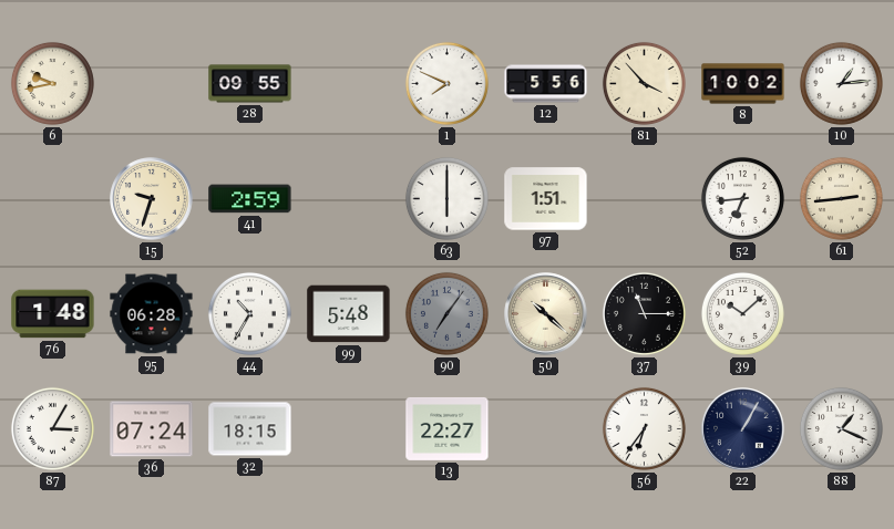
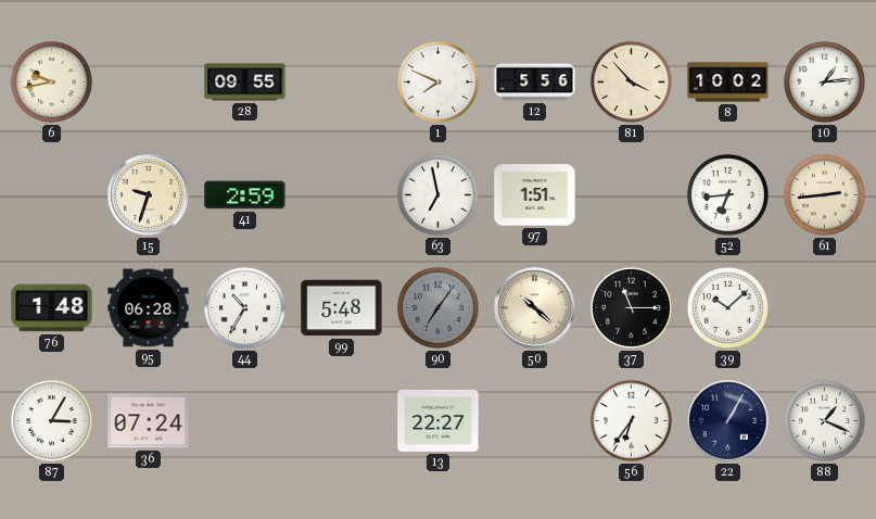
63: 6:00 -> 6:58
32: 18:15 -> none
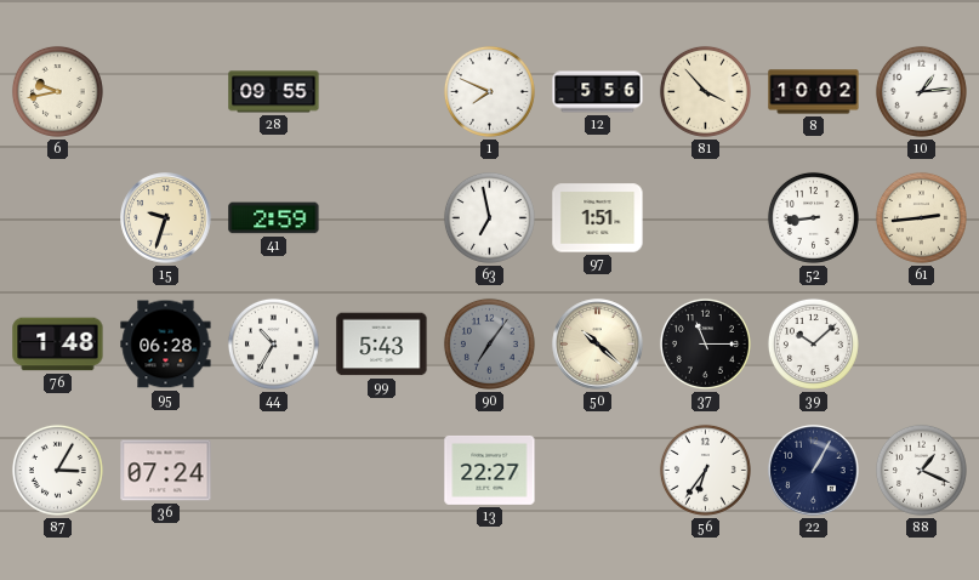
52: 6:44 -> 8:44
99: 5:48 -> 5:43
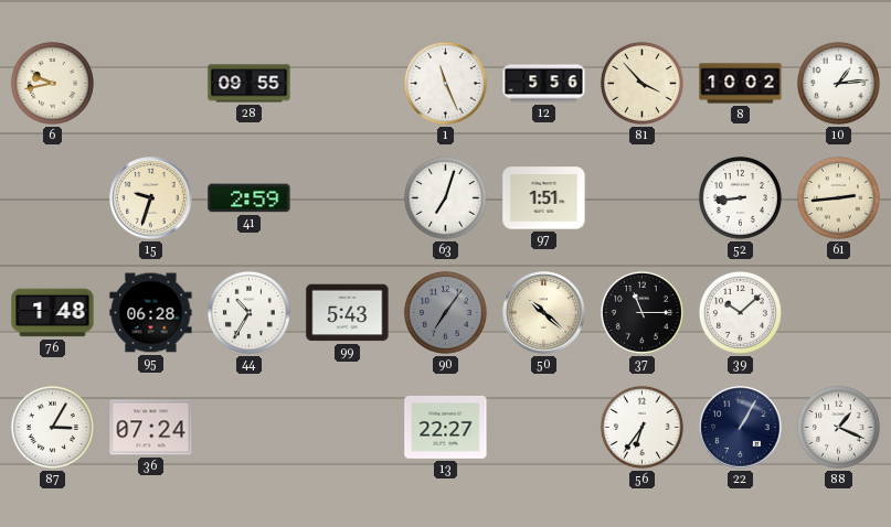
1: 7:49 -> 11:26
63: 6:58 -> 7:03
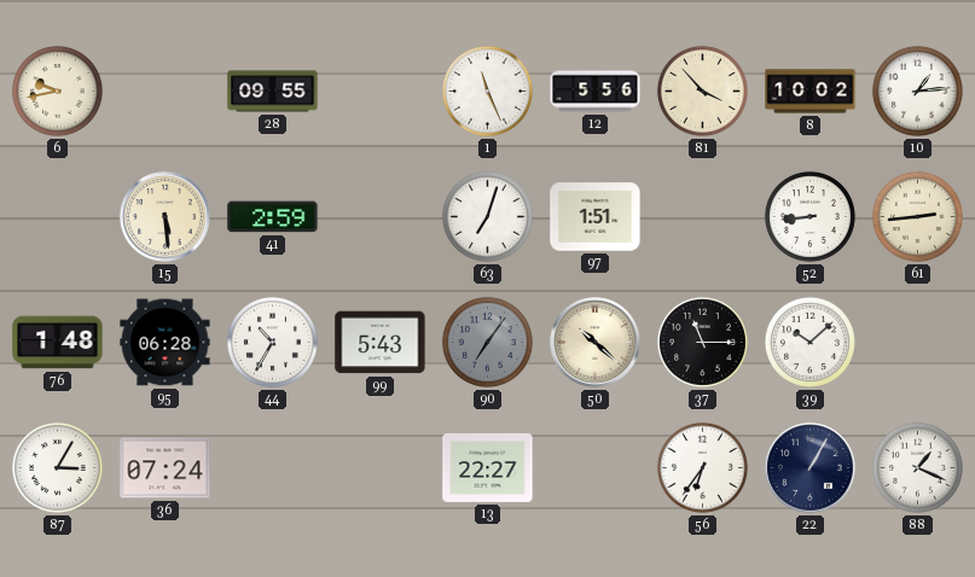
15: 9:33 -> 5:29
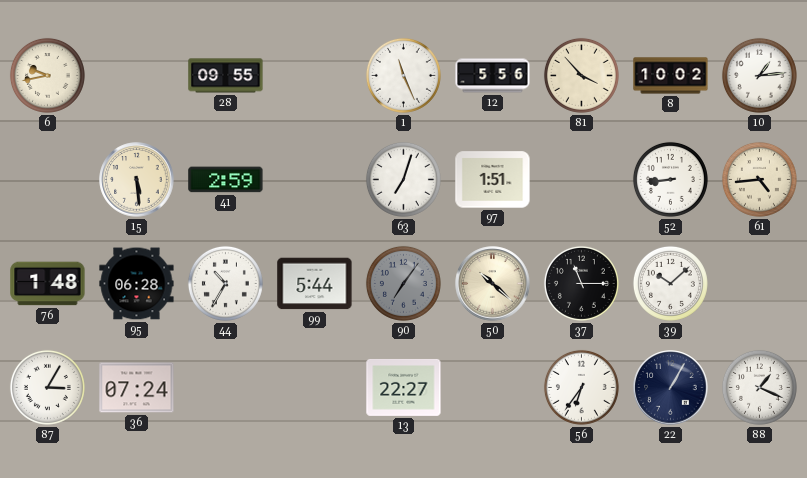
61: 2:44 -> 4:44
99: 5:43 -> 5:44
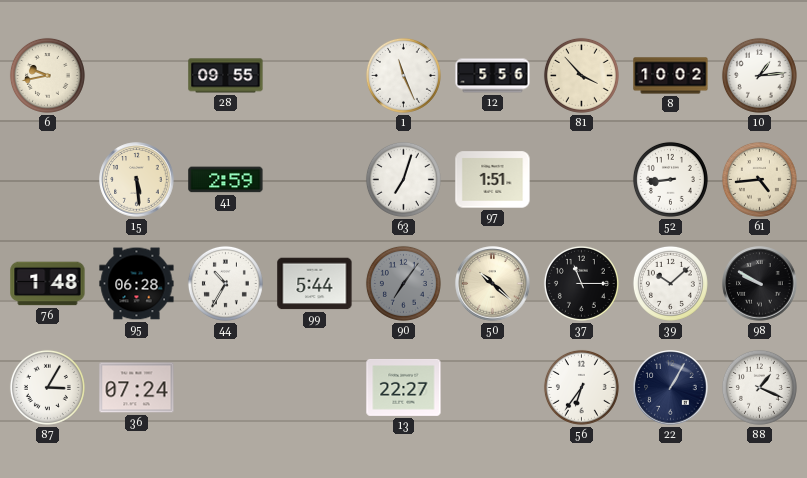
98: none -> 9:50
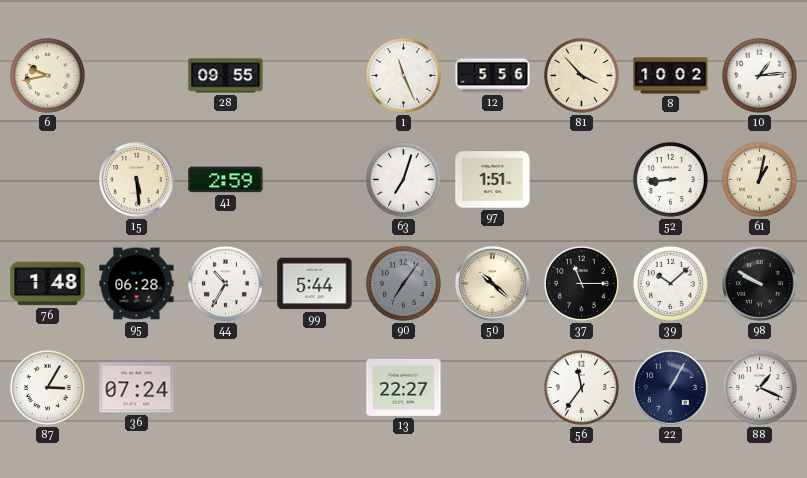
61: 4:44 -> 1:02
56: 6:36 -> 11:36
